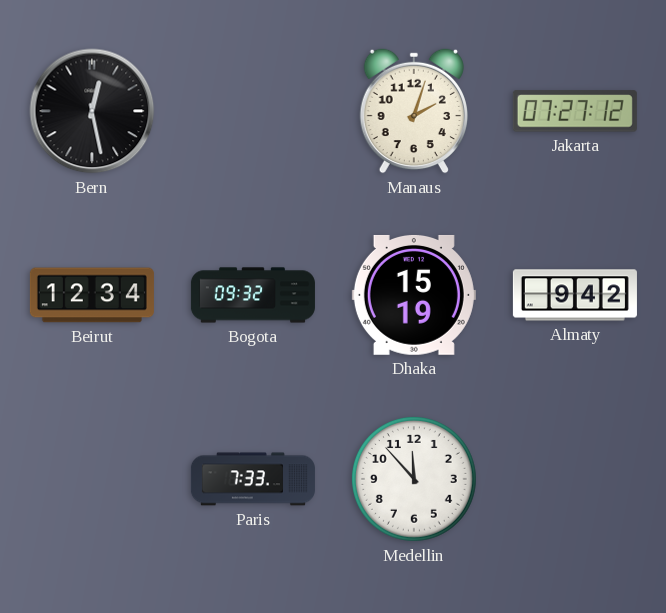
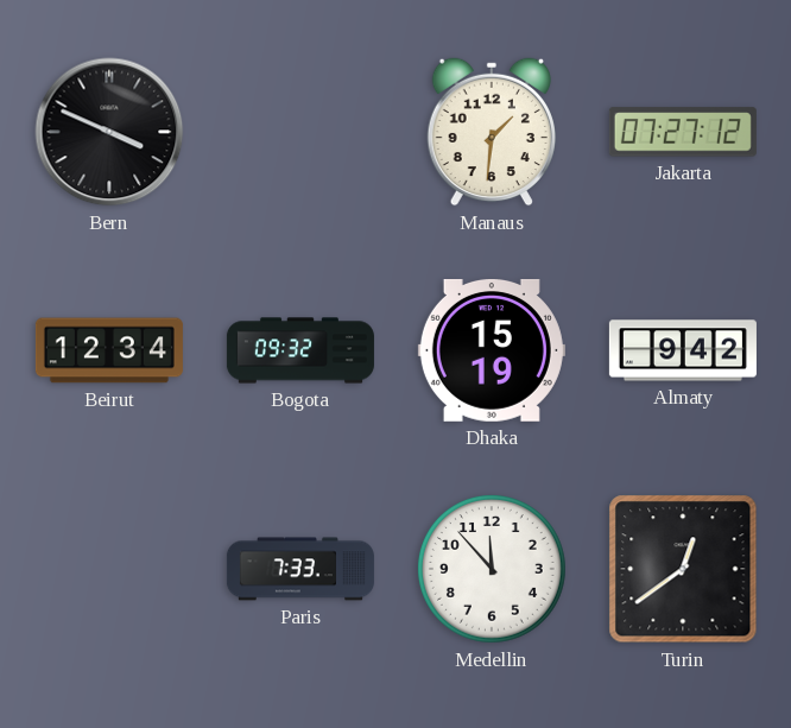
Bern: 12:28 -> 3:49
Manaus: 2:03 -> 1:31
Turin: none -> 12:39
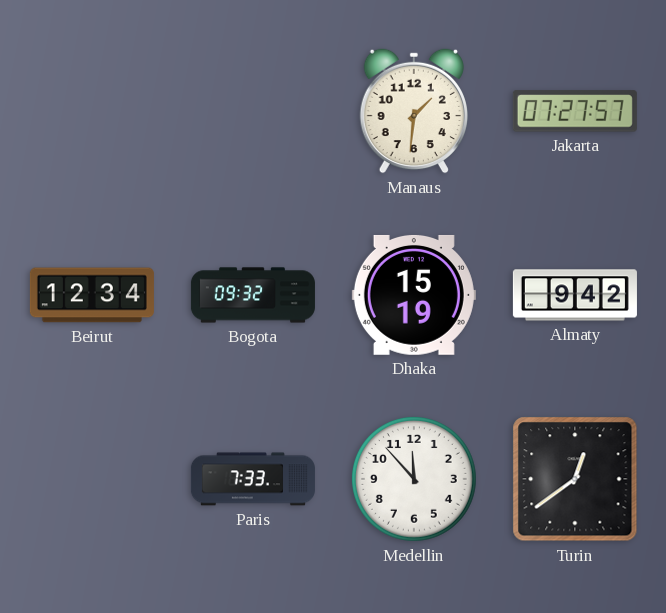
Bern: 3:49 -> none
Jakarta: 07:27:12 -> 07:27:57
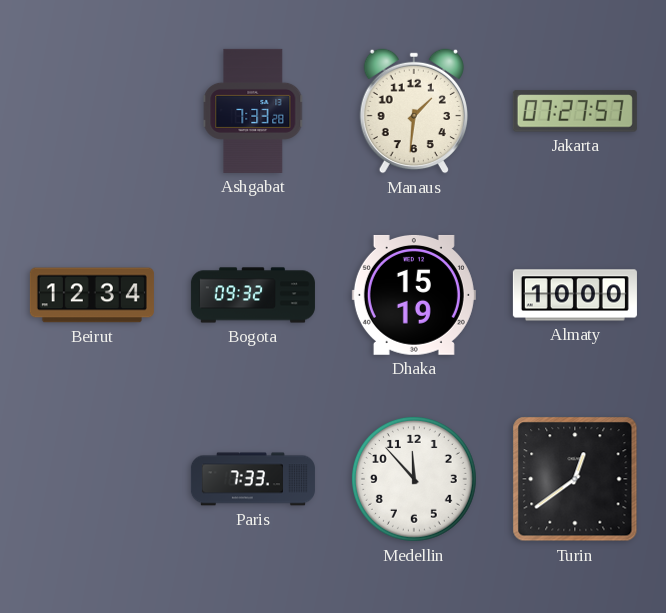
Ashgabat: none -> 7:33
Almaty: 9:42 -> 10:00
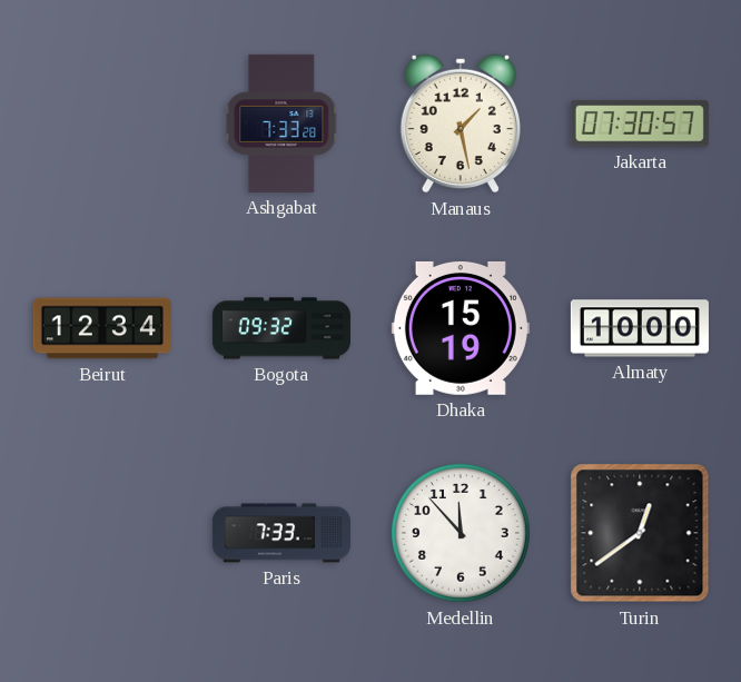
Manaus: 1:31 -> 1:28
Jakarta: 07:27 -> 07:30
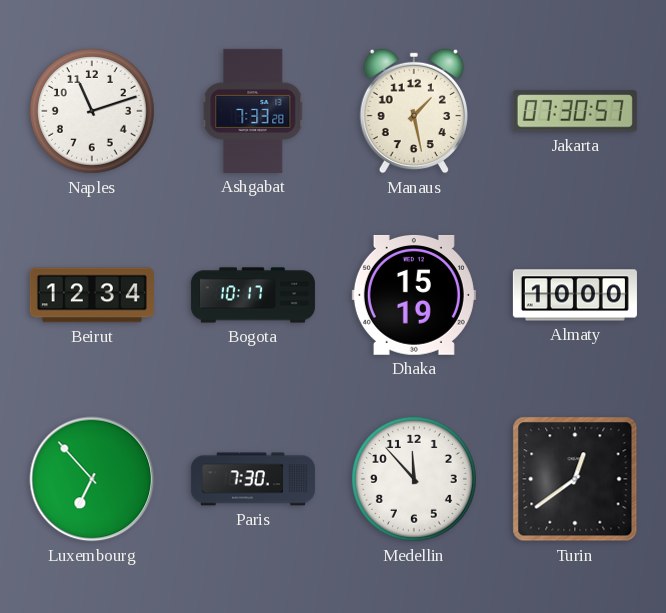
Naples: none -> 11:12
Bogota: 09:32 -> 10:17
Luxembourg: none -> 6:53
Paris: 7:33 -> 7:30
